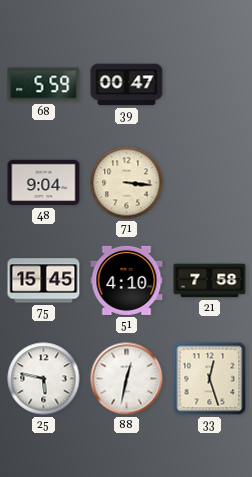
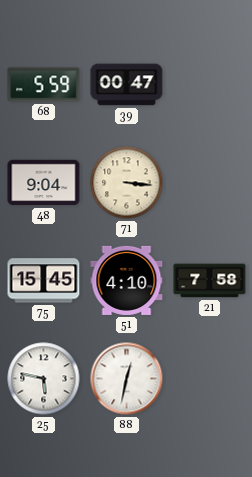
33: 12:27 -> none
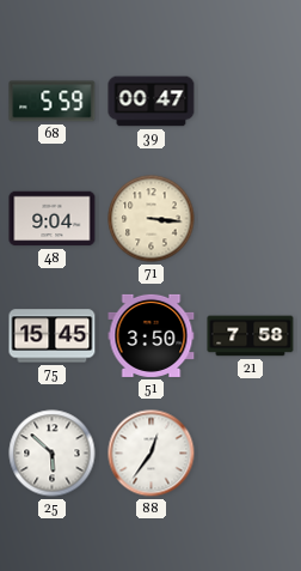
51: 4:10 -> 3:50
25: 5:47 -> 5:52
88: 12:32 -> 12:36
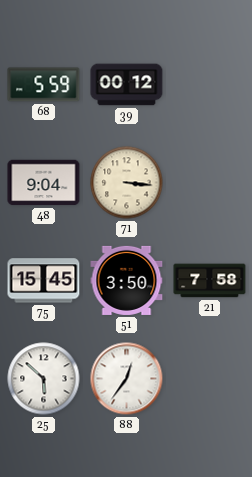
39: 00:47 -> 00:12
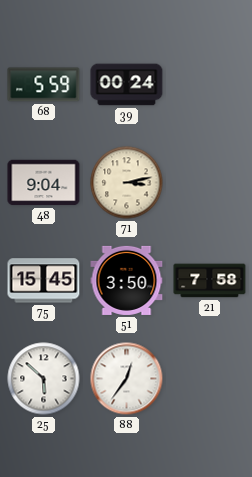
39: 00:12 -> 00:24
71: 3:16 -> 3:13
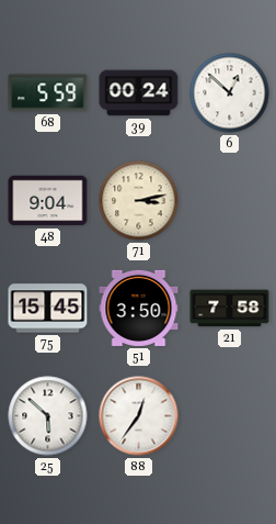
6: none -> 12:52
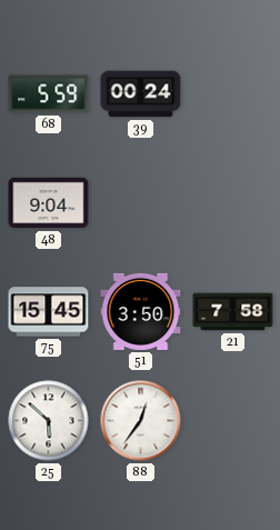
6: 12:52 -> none
71: 3:13 -> none
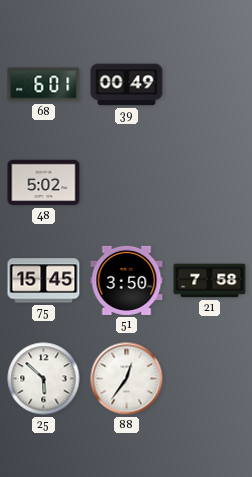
68: 5:59 -> 6:01
39: 00:24 -> 00:49
48: 9:04 -> 5:02
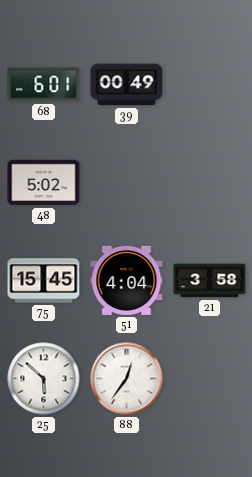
51: 3:50 -> 4:04
21: 7:58 -> 3:58
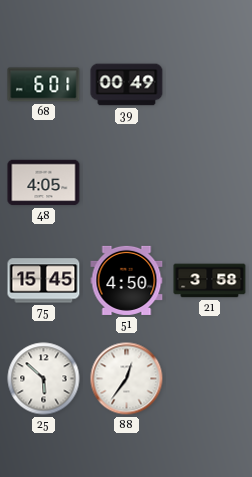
48: 5:02 -> 4:05
51: 4:04 -> 4:50
